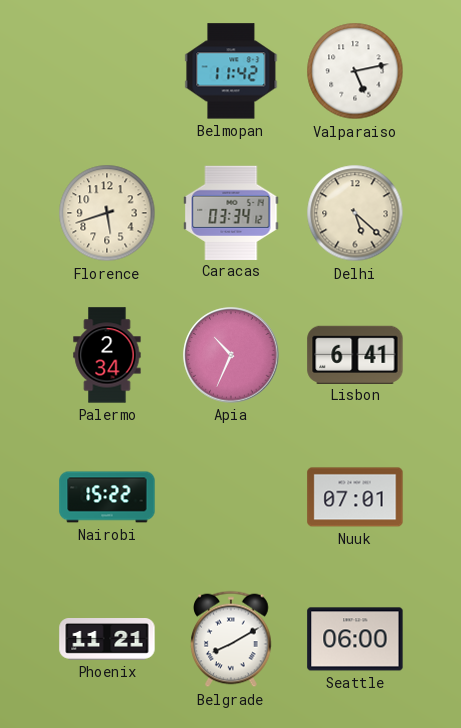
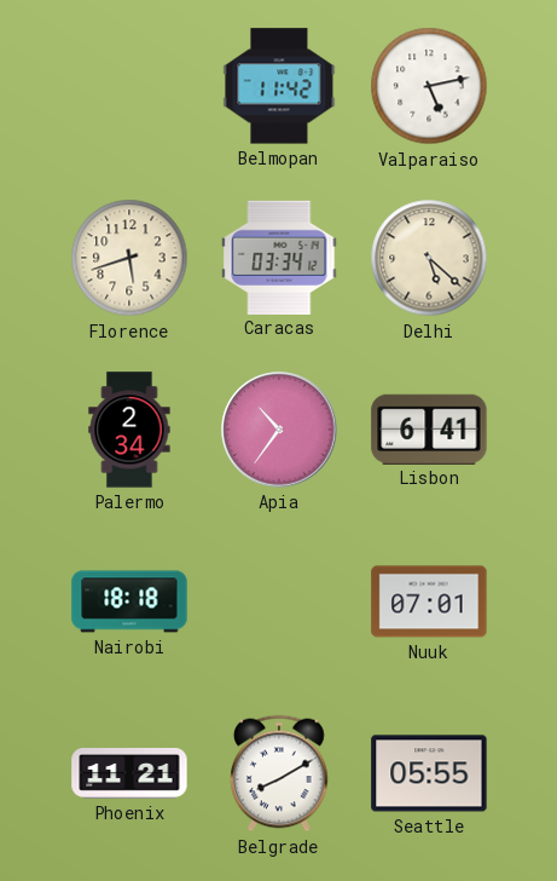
Apia: 10:34 -> 10:36
Nairobi: 15:22 -> 18:18
Seattle: 06:00 -> 05:55
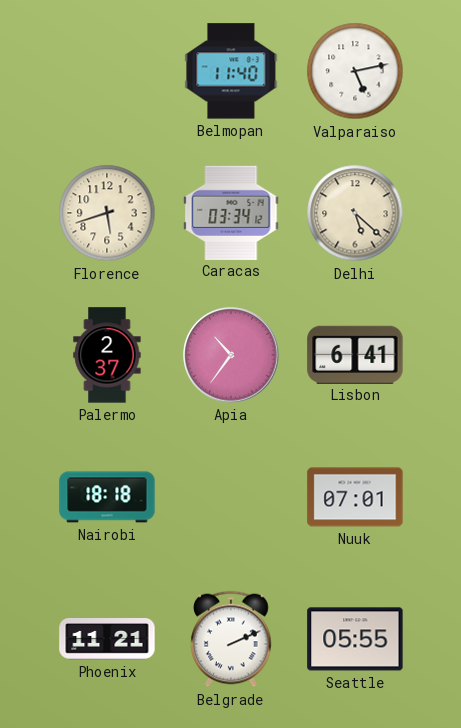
Belmopan: 11:42 -> 11:40
Palermo: 2:34 -> 2:37
Belgrade: 8:10 -> 2:11
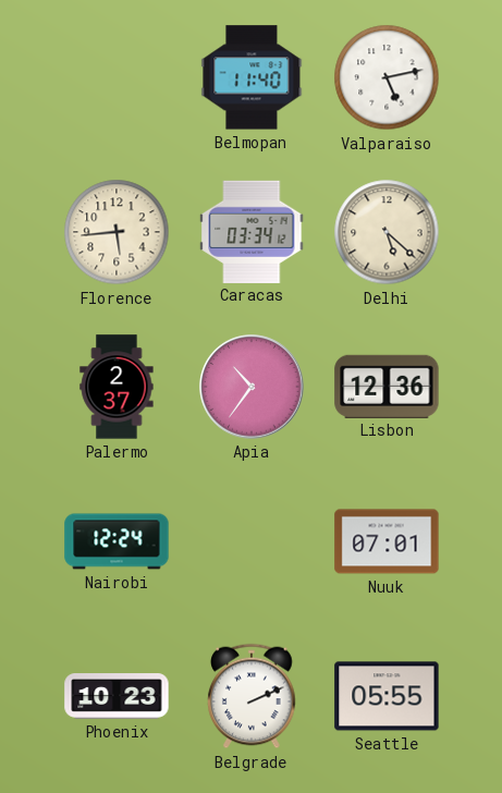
Florence: 5:42 -> 5:44
Lisbon: 6:41 -> 12:36
Nairobi: 18:18 -> 12:24
Phoenix: 11:21 -> 10:23
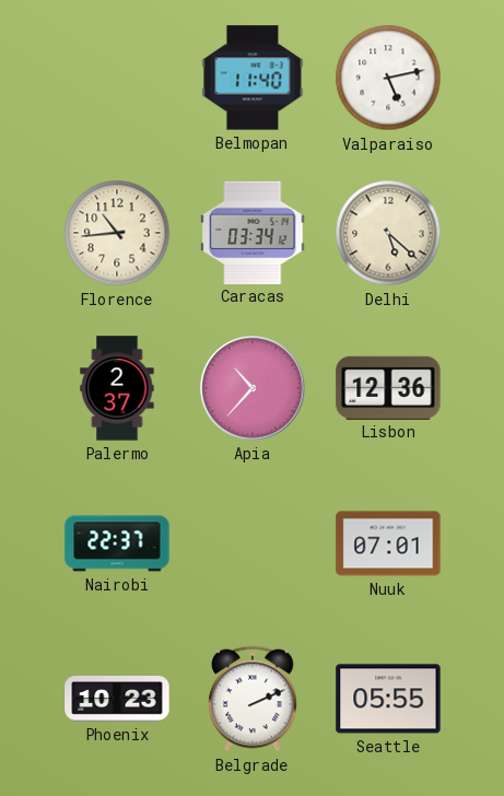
Florence: 5:44 -> 10:44
Apia: 10:36 -> 10:37
Nairobi: 12:24 -> 22:37
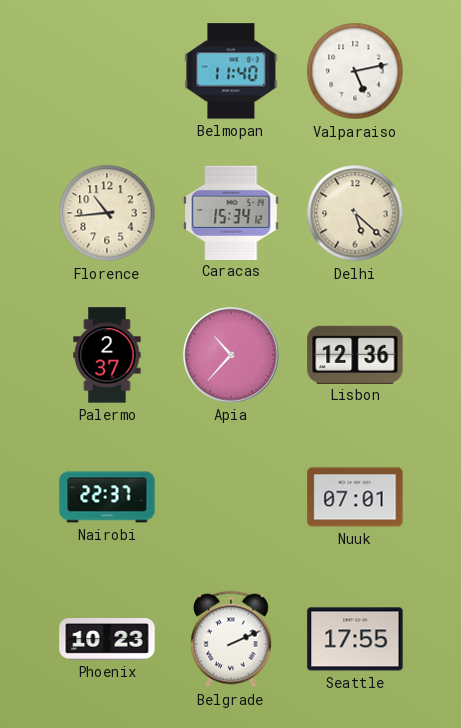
Caracas: 03:34 -> 15:34
Seattle: 05:55 -> 17:55
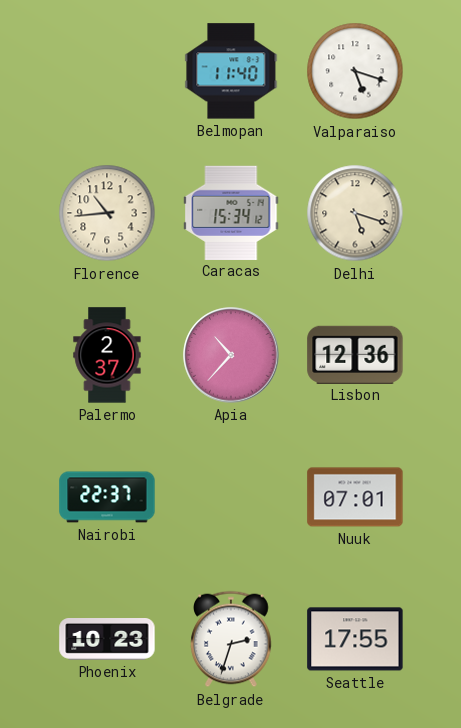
Valparaiso: 5:13 -> 5:18
Delhi: 5:22 -> 5:18
Belgrade: 2:11 -> 2:33
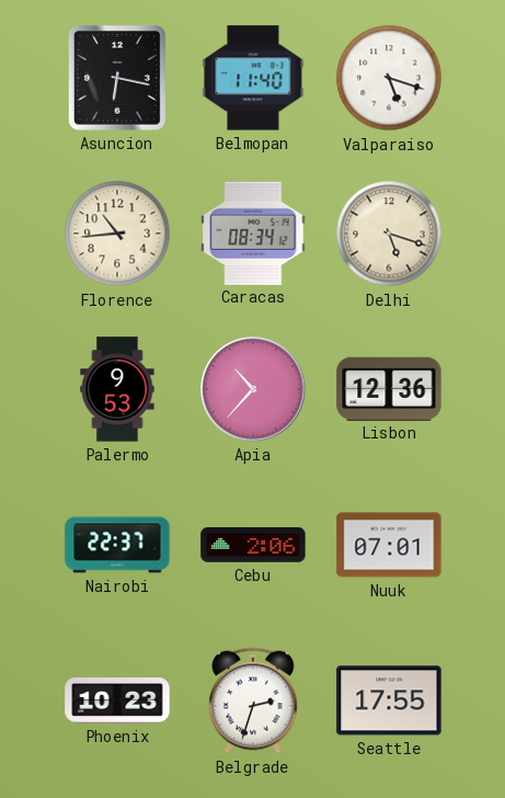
Asuncion: none -> 6:17
Caracas: 15:34 -> 08:34
Palermo: 2:37 -> 9:53
Cebu: none -> 2:06
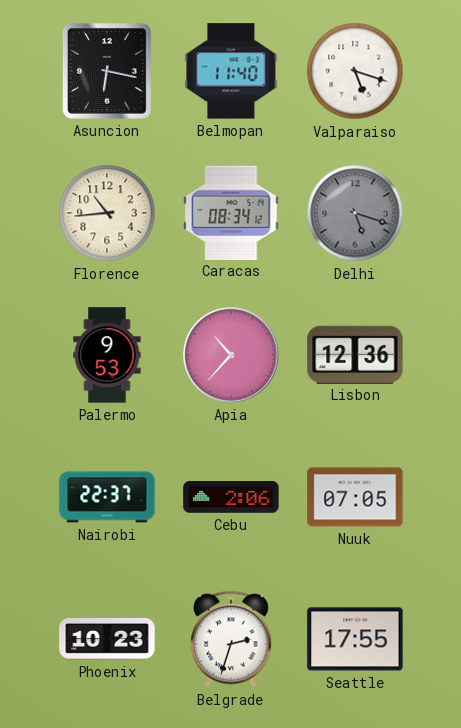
Delhi dial: cream -> grey
Nuuk: 07:01 -> 07:05
